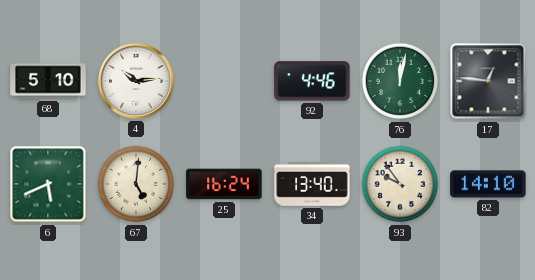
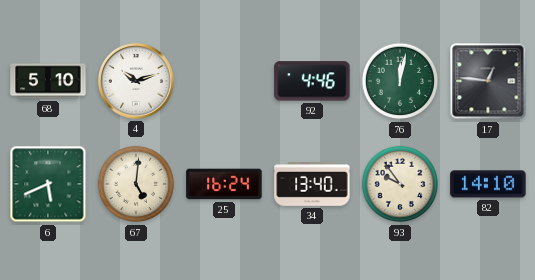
4: 10:14 -> 10:12
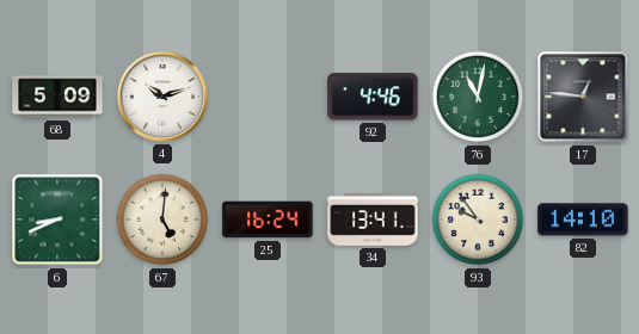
68: 5:10 -> 5:09
76: 12:02 -> 11:02
6: 5:41 -> 8:41
34: 13:40 -> 13:41
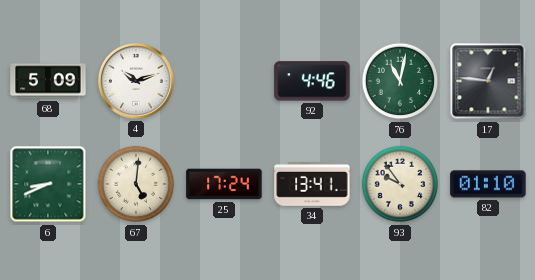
25: 16:24 -> 17:24
82: 14:10 -> 01:10
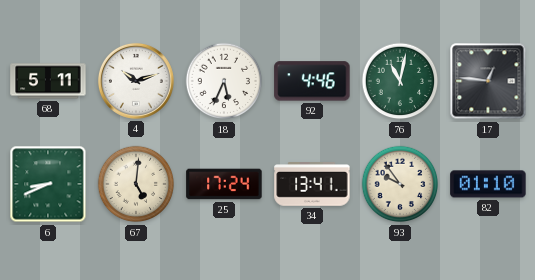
68: 5:09 -> 5:11
18: none -> 5:34
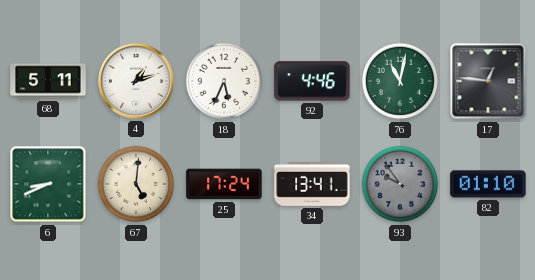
4: 10:12 -> 1:12
93 dial: cream -> grey
